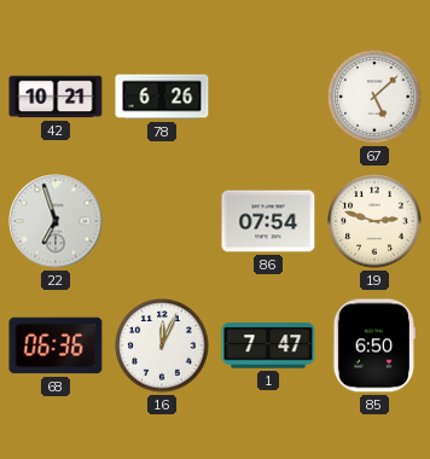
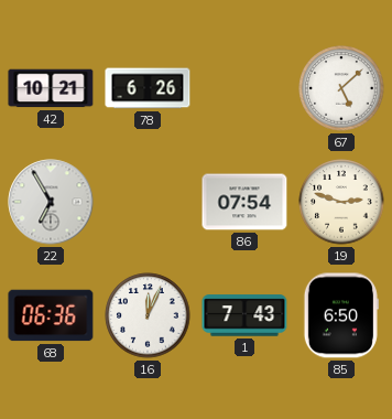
22: 6:57 -> 6:55
1: 7:47 -> 7:43
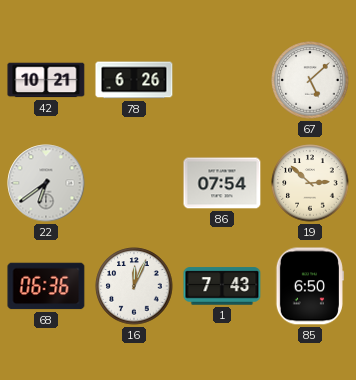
22: 6:55 -> 6:39
19: 2:48 -> 2:52
